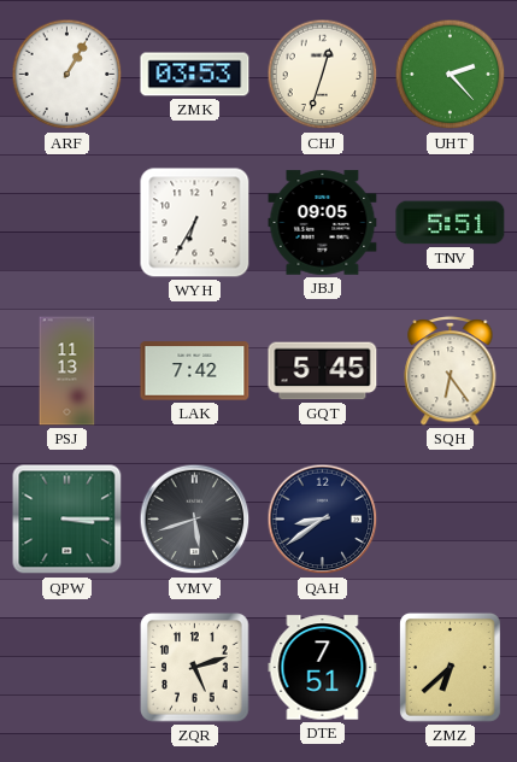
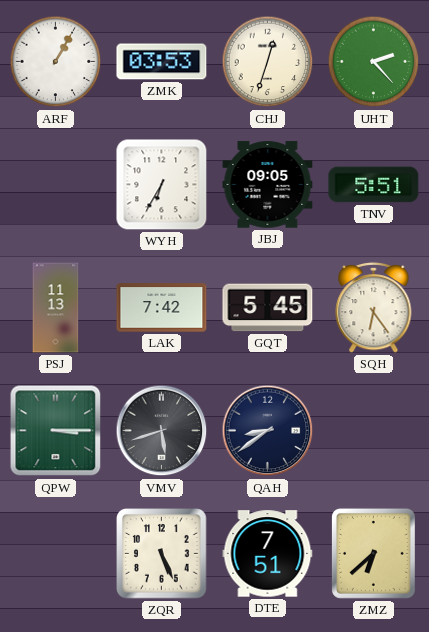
ZQR: 5:12 -> 5:26
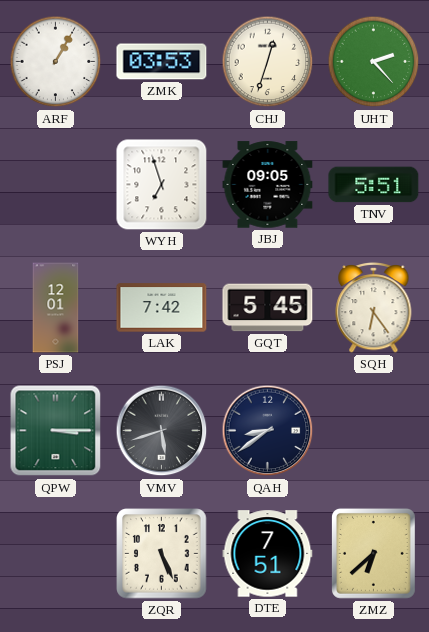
WYH: 6:35 -> 6:57
PSJ: 11:13 -> 12:01
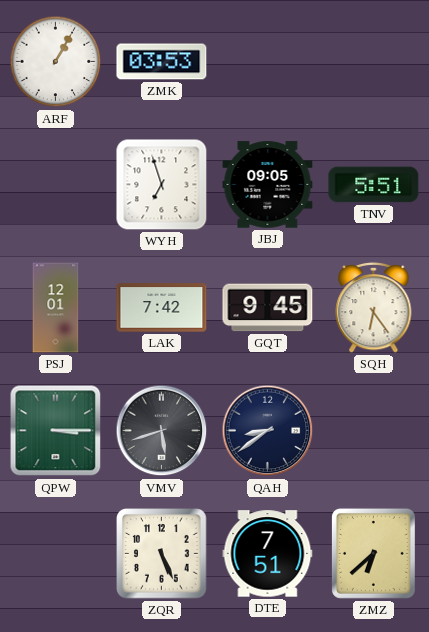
CHJ: 12:33 -> none
UHT: 2:23 -> none
GQT: 5:45 -> 9:45
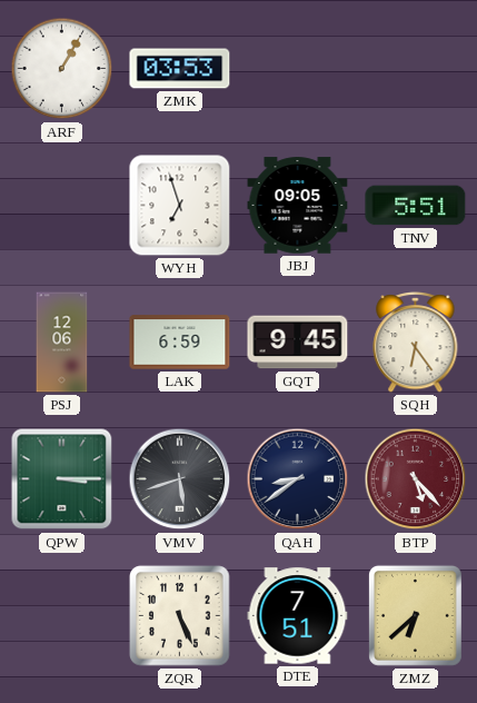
PSJ: 12:01 -> 12:06
LAK: 7:42 -> 6:59
BTP: none -> 5:23
